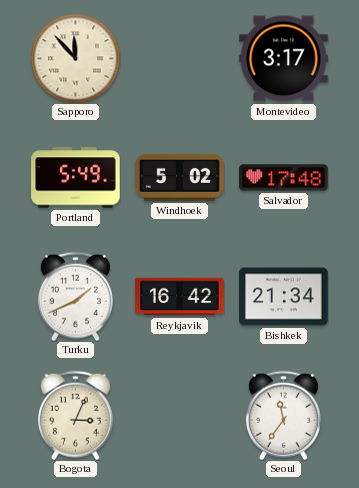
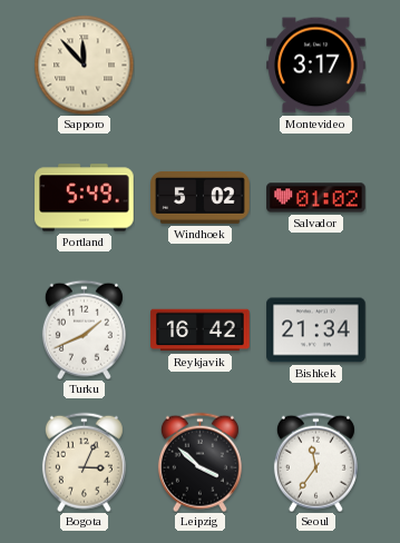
Salvador: 17:48 -> 01:02
Leipzig: none -> 3:52
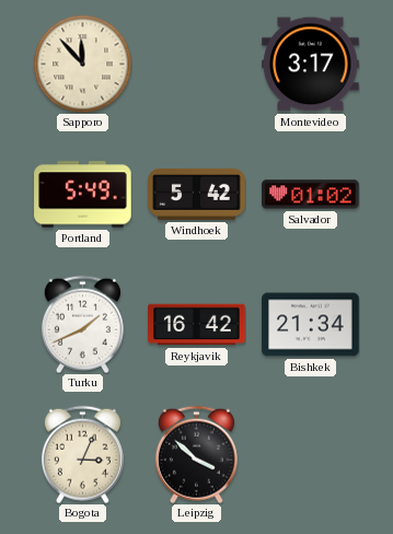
Windhoek: 5:02 -> 5:42
Seoul: 11:36 -> none
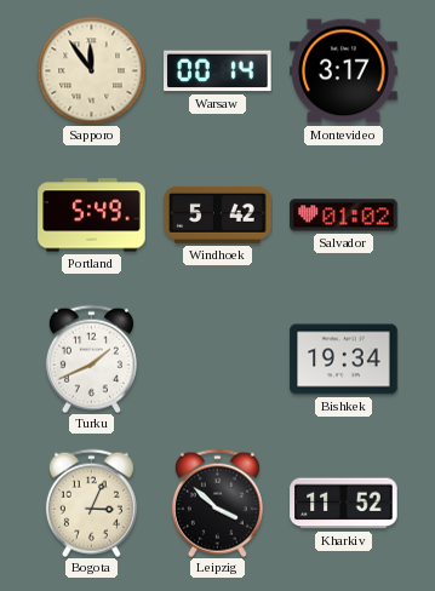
Sapporo: 11:53 -> 11:54
Warsaw: none -> 00:14
Reykjavik: 16:42 -> none
Bishkek: 21:34 -> 19:34
Kharkiv: none -> 11:52
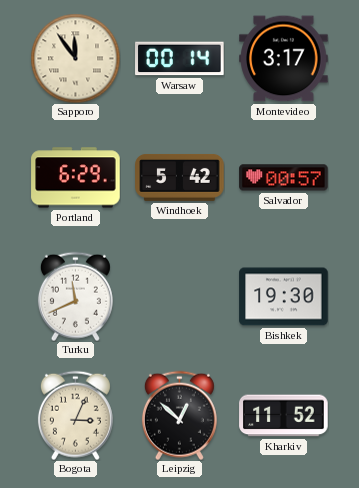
Portland: 5:49 -> 6:29
Salvador: 01:02 -> 00:57
Turku: 1:41 -> 11:41
Bishkek: 19:34 -> 19:30
Leipzig: 3:52 -> 12:52
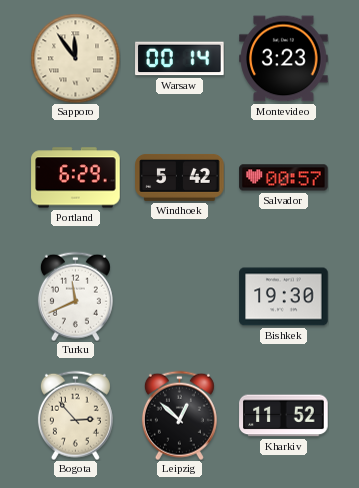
Montevideo: 3:17 -> 3:23
Bogota: 3:04 -> 2:53
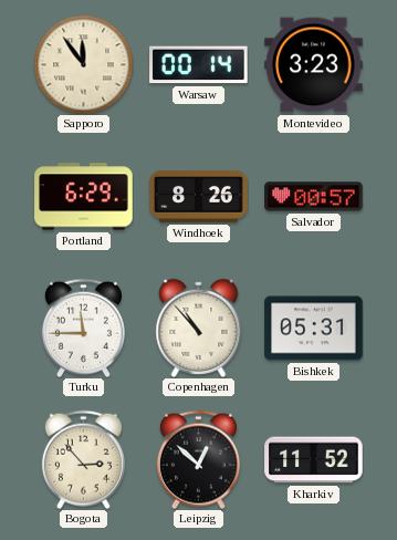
Windhoek: 5:42 -> 8:26
Turku: 11:41 -> 11:45
Copenhagen: none -> 10:53
Bishkek: 19:30 -> 05:31
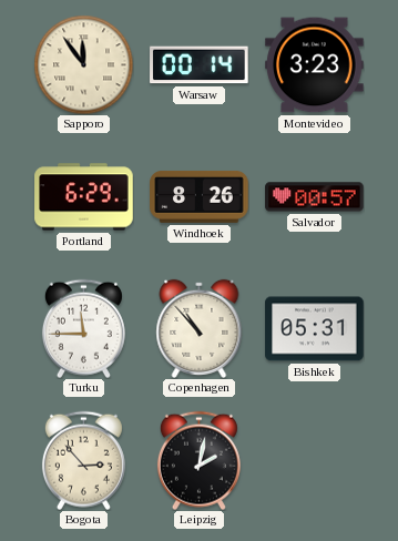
Leipzig: 12:52 -> 2:02
Kharkiv: 11:52 -> none
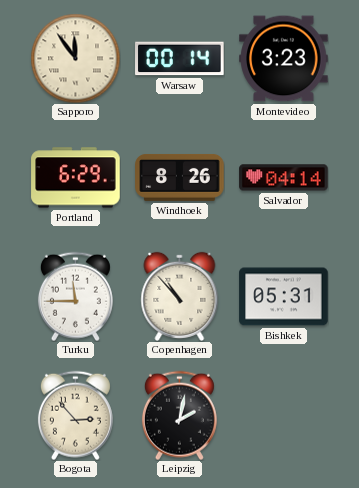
Salvador: 00:57 -> 04:14
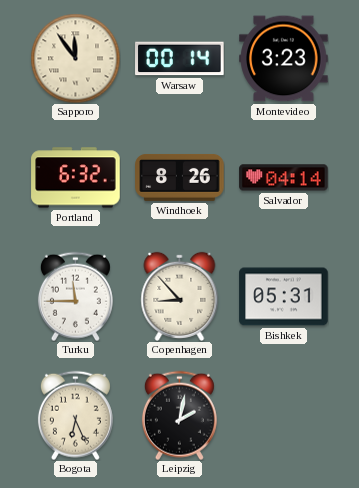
Portland: 6:29 -> 6:32
Copenhagen: 10:53 -> 8:53
Bogota: 2:53 -> 6:26
